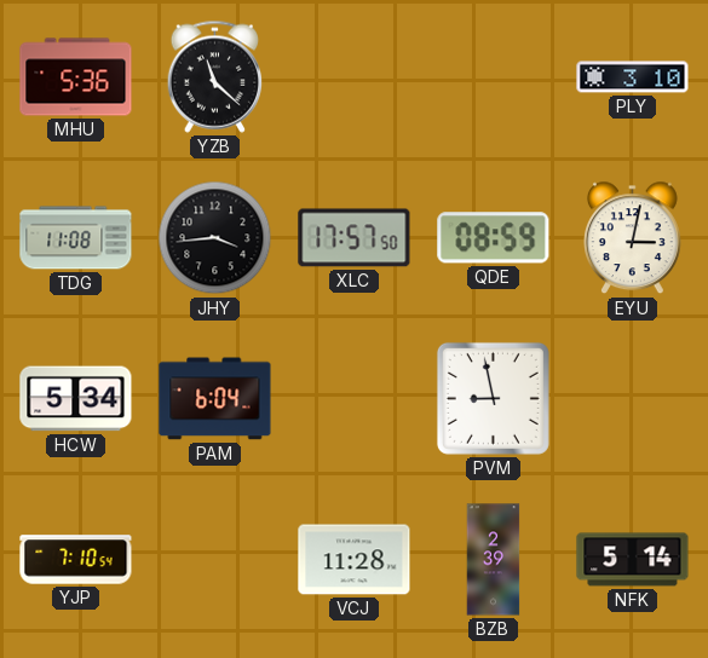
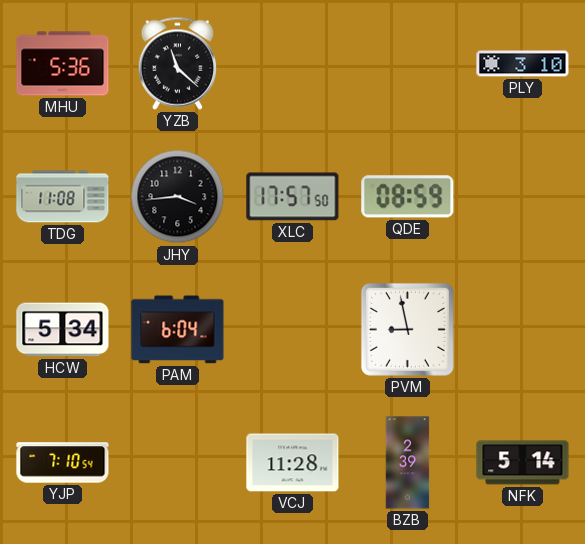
EYU: 3:02 -> none
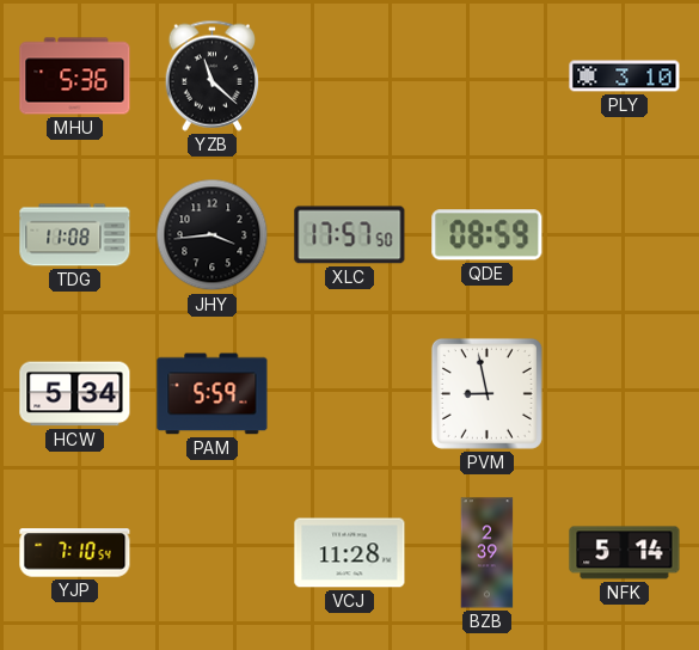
PAM: 6:04 -> 5:59
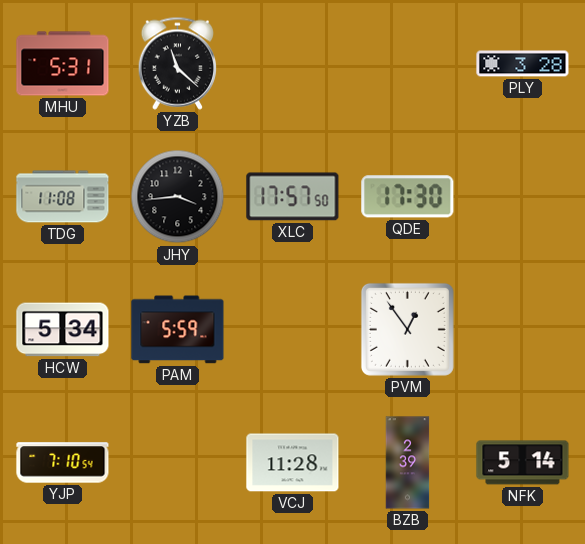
MHU: 5:36 -> 5:31
PLY: 3:10 -> 3:28
QDE: 08:59 -> 17:30
PVM: 8:58 -> 12:54
